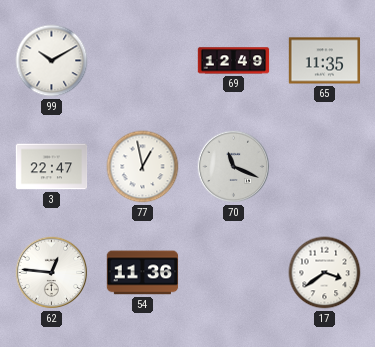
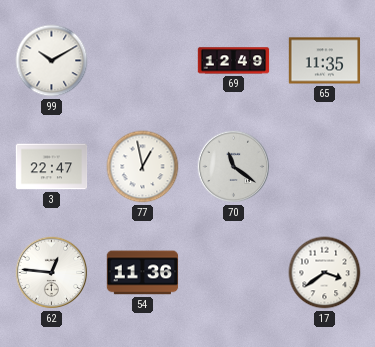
70: 11:19 -> 11:21
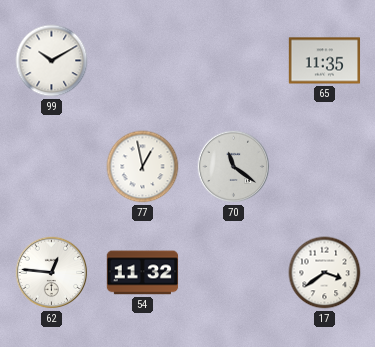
69: 12:49 -> none
3: 22:47 -> none
54: 11:36 -> 11:32
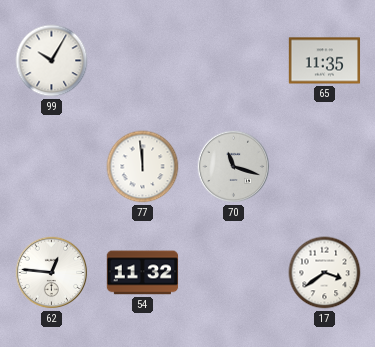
99: 10:10 -> 10:05
77: 12:58 -> 11:59
70: 11:21 -> 11:18
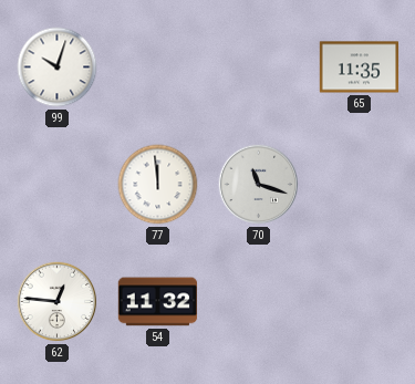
99: 10:05 -> 10:03
17: 3:39 -> none
